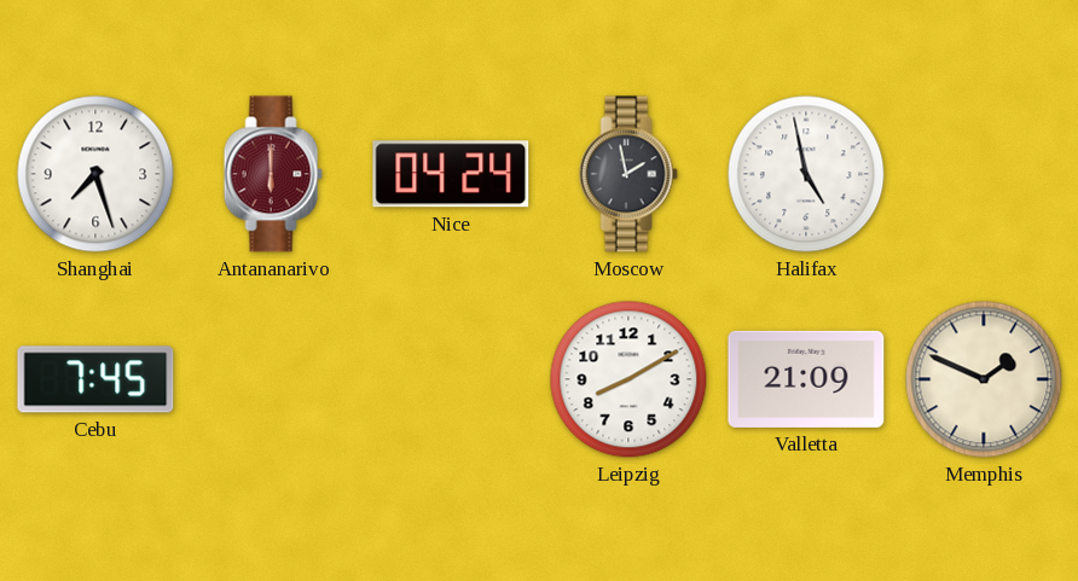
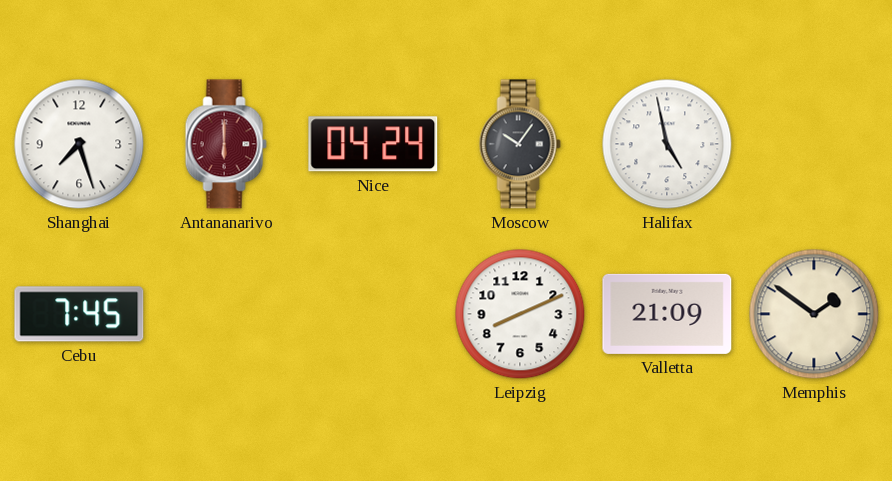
Moscow: 1:58 -> 10:06
Leipzig: 8:10 -> 8:11
Memphis: 1:49 -> 1:51
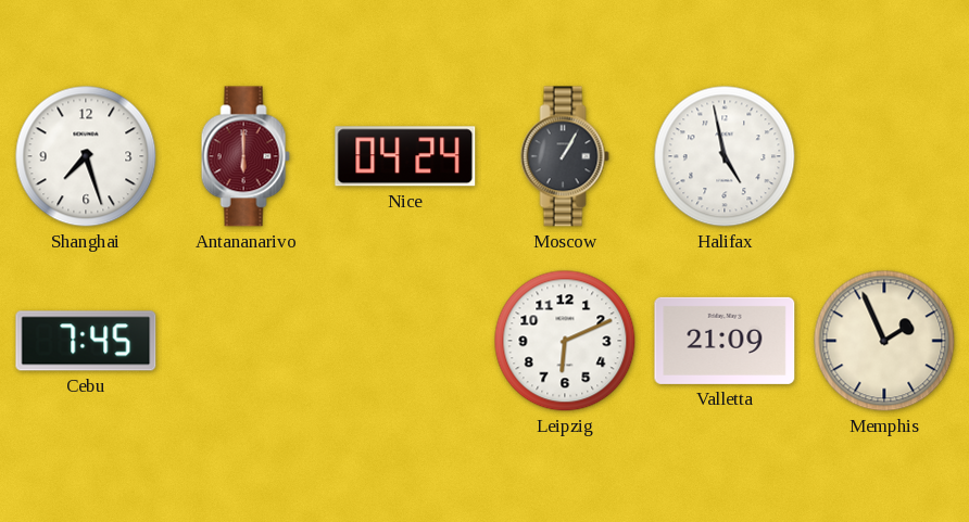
Moscow: 10:06 -> 1:05
Leipzig: 8:11 -> 6:11
Memphis: 1:51 -> 1:56
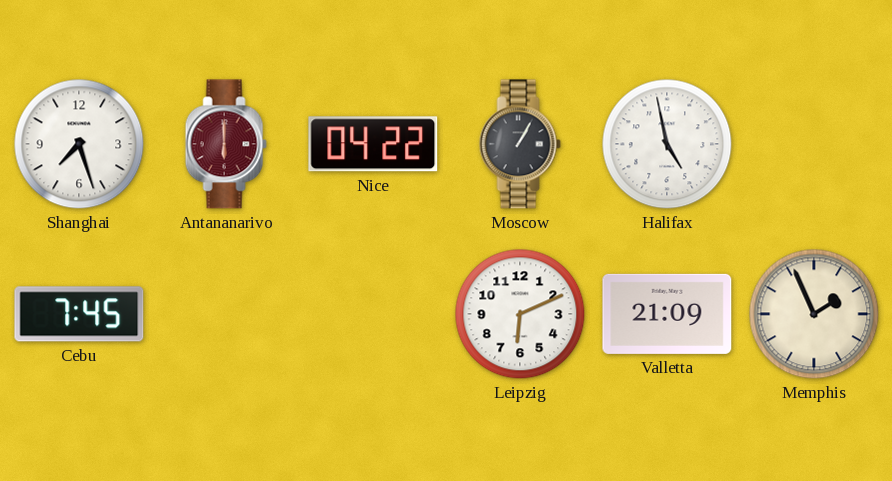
Nice: 04:24 -> 04:22
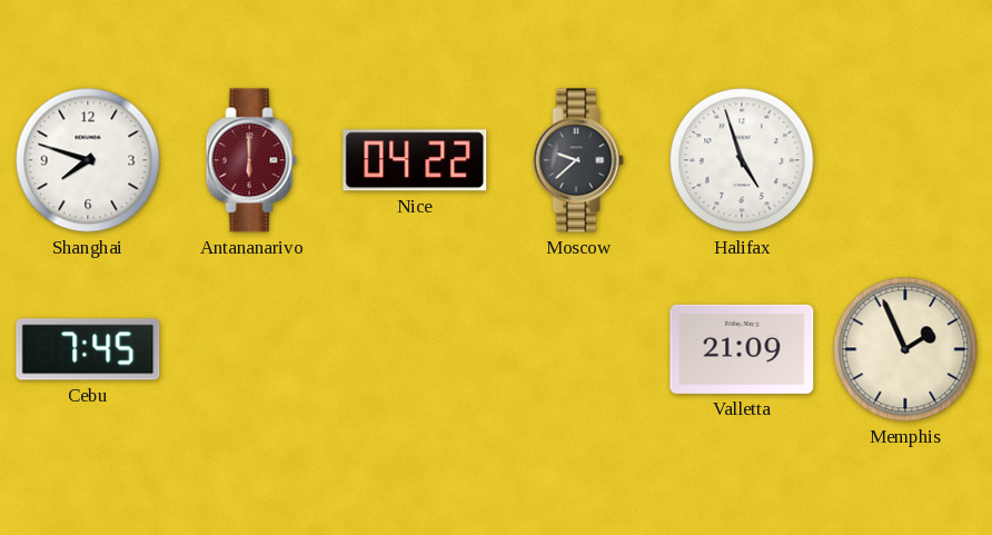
Shanghai: 7:27 -> 7:48
Moscow: 1:05 -> 9:38
Halifax: 4:58 -> 4:57
Leipzig: 6:11 -> none
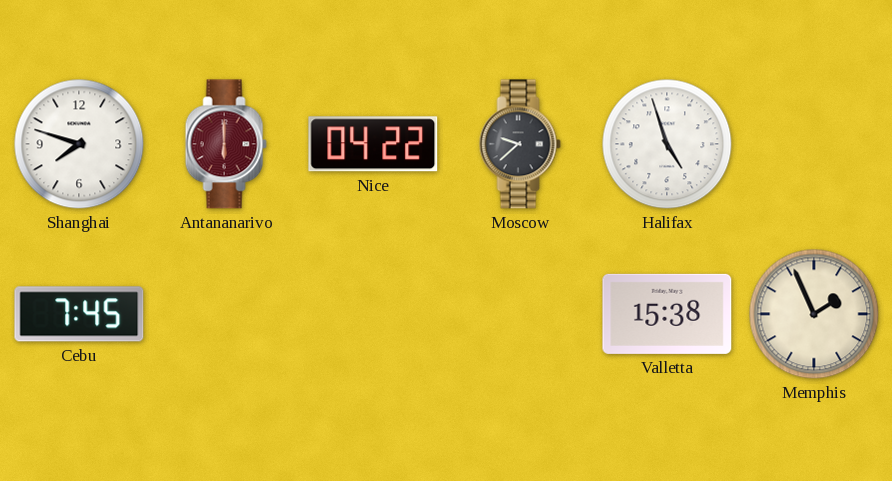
Valletta: 21:09 -> 15:38
